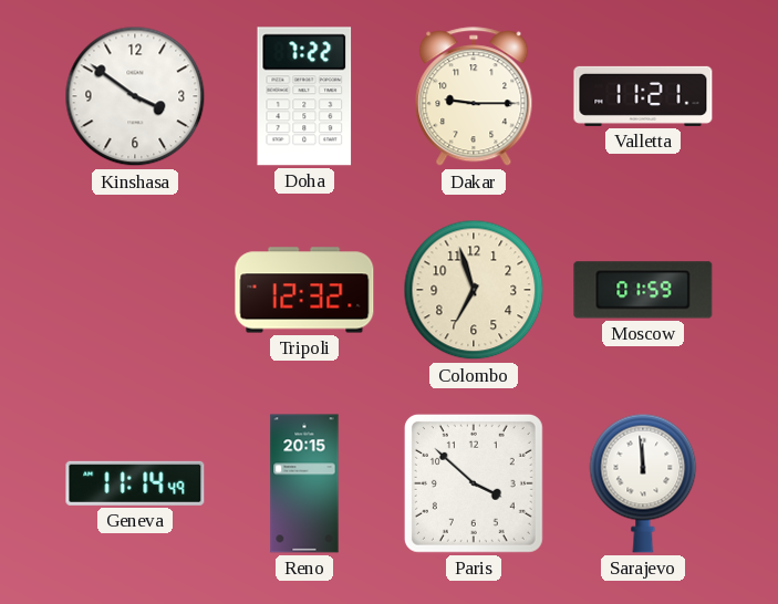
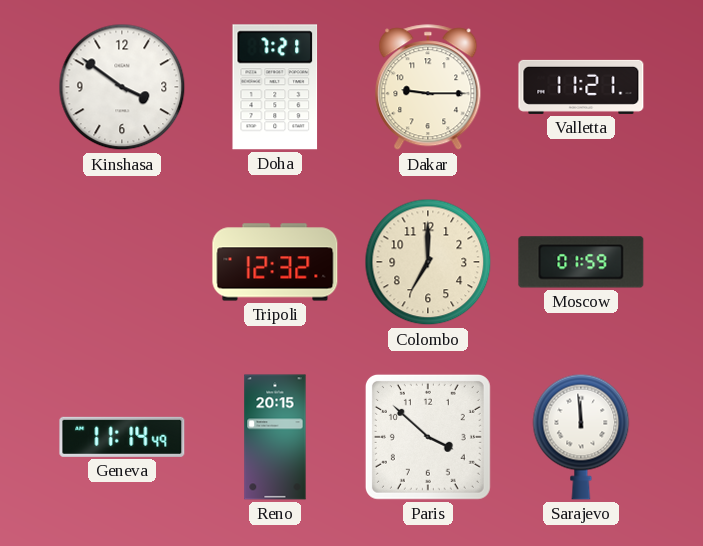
Doha: 7:22 -> 7:21
Colombo: 6:57 -> 7:00
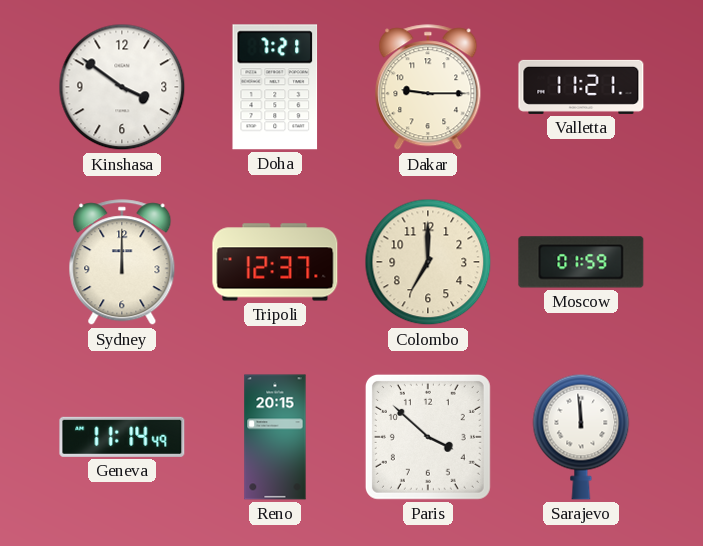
Sydney: none -> 12:00
Tripoli: 12:32 -> 12:37
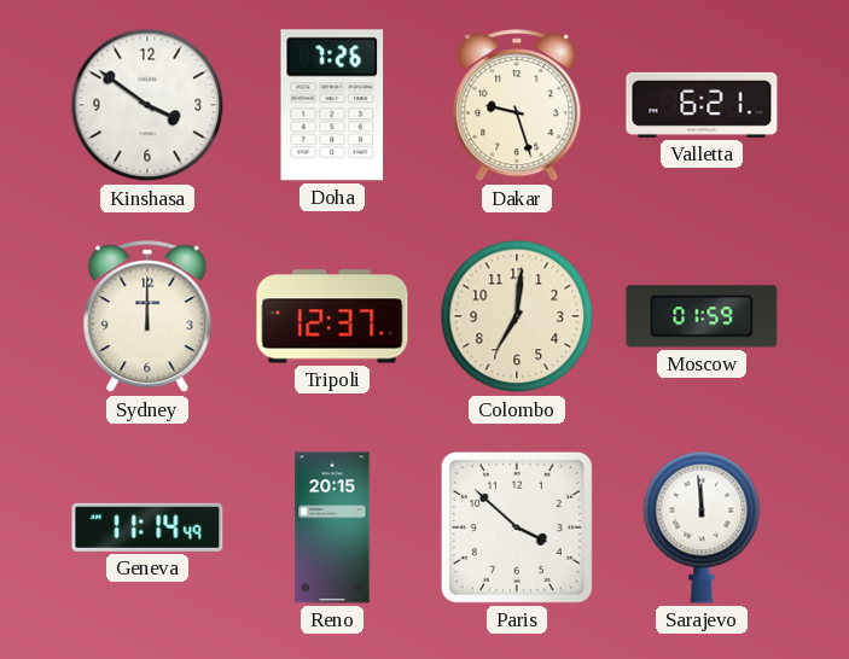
Doha: 7:21 -> 7:26
Dakar: 9:15 -> 9:27
Valletta: 11:21 -> 6:21
Colombo: 7:00 -> 7:01
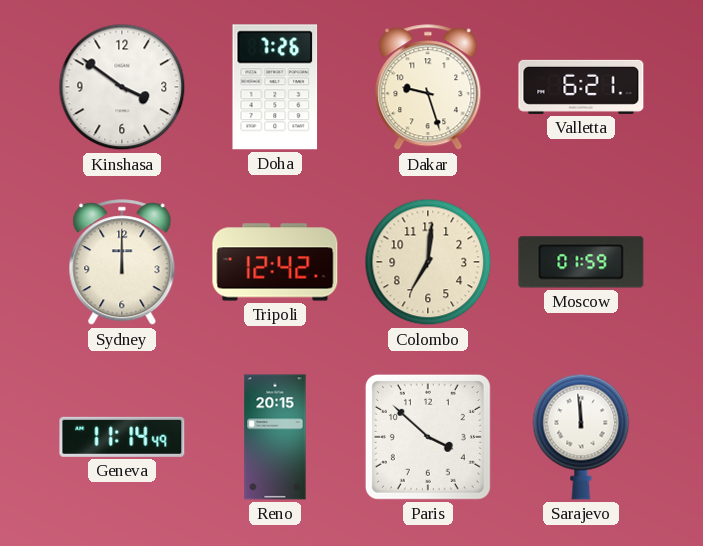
Tripoli: 12:37 -> 12:42
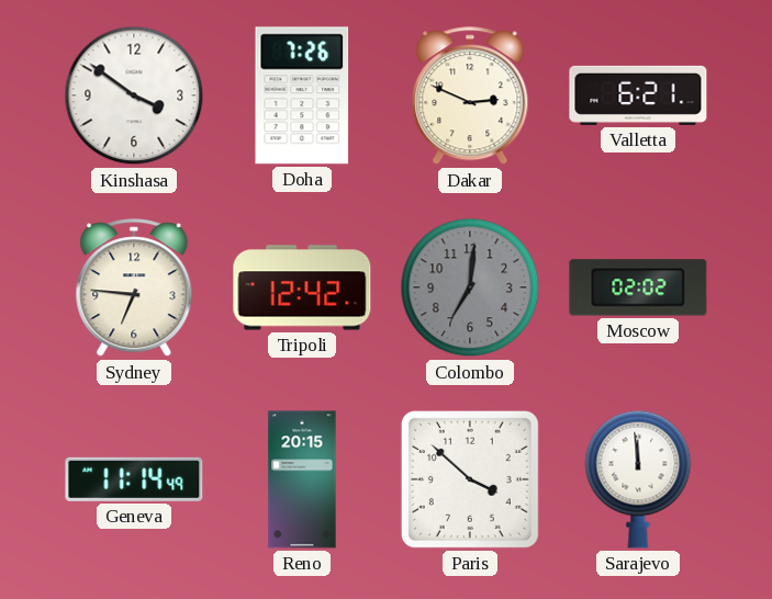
Dakar: 9:27 -> 2:49
Sydney: 12:00 -> 6:46
Colombo dial: cream -> grey
Moscow: 01:59 -> 02:02
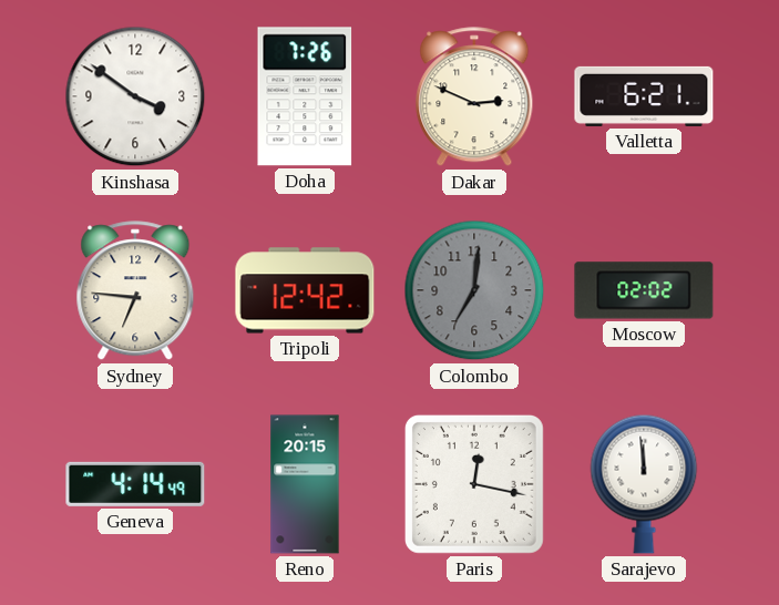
Geneva: 11:14 -> 4:14
Paris: 3:52 -> 12:17
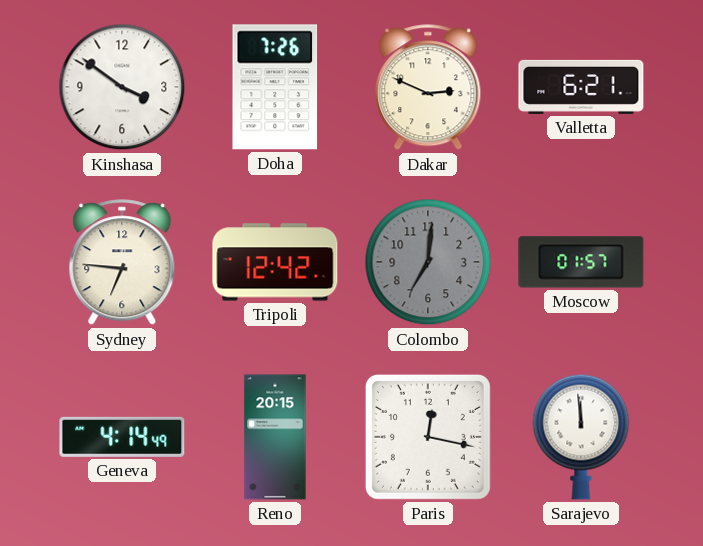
Moscow: 02:02 -> 01:57
